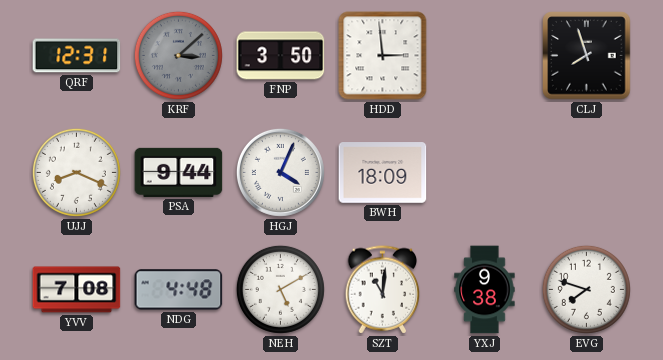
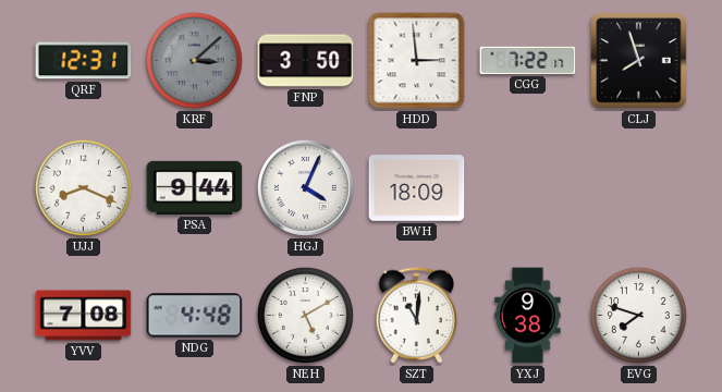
CGG: none -> 7:22
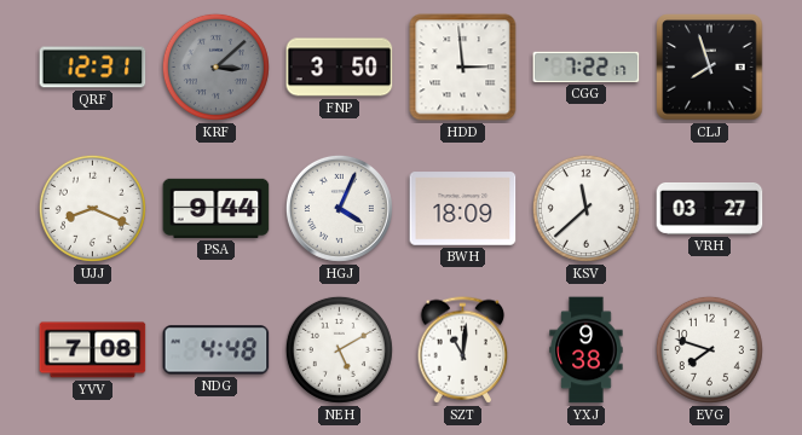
KSV: none -> 11:38
VRH: none -> 03:27
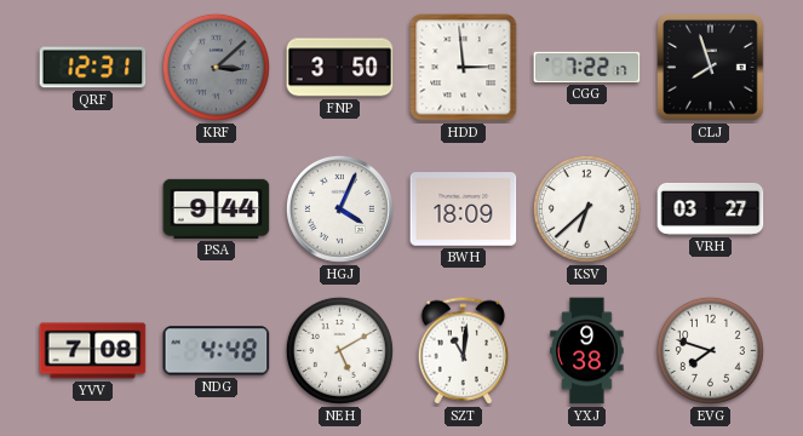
UJJ: 8:19 -> none
KSV: 11:38 -> 6:38
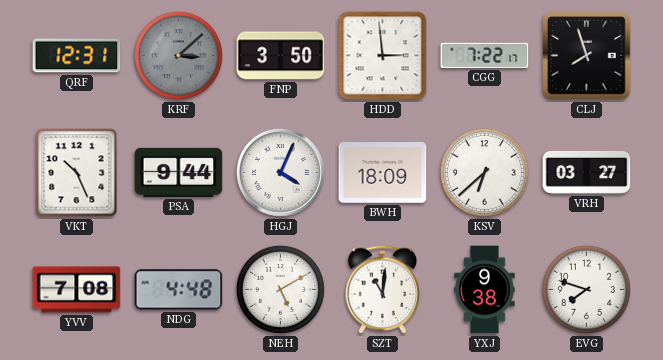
VKT: none -> 10:26
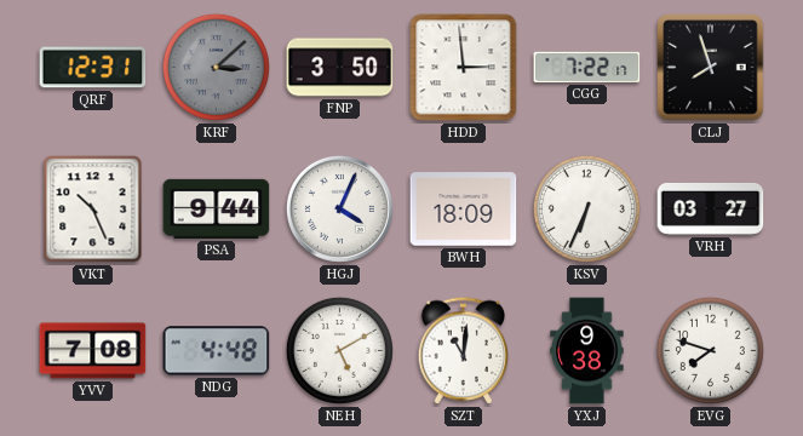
KSV: 6:38 -> 6:34
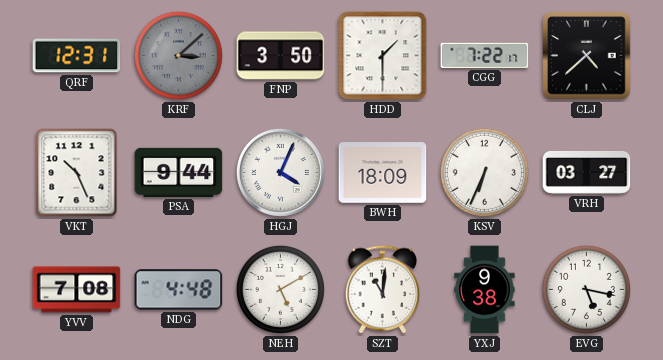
HDD: 2:59 -> 1:30
CLJ: 7:57 -> 4:38
EVG: 7:48 -> 5:17
